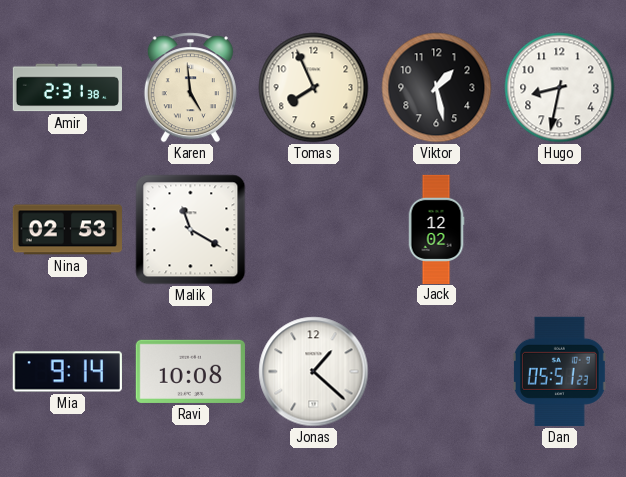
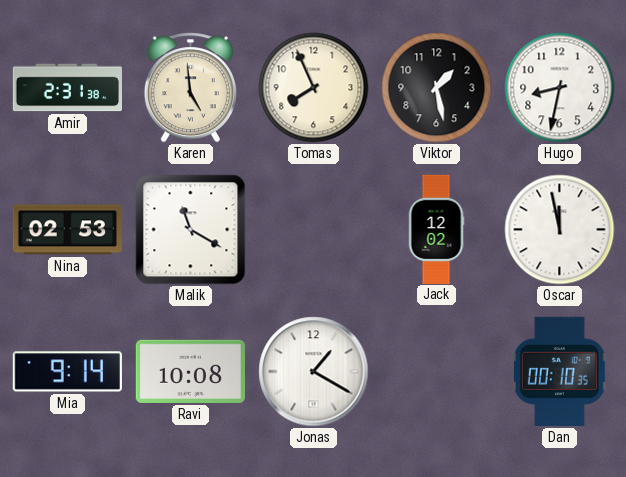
Oscar: none -> 11:58
Jonas: 1:22 -> 1:20
Dan: 05:51 -> 00:10
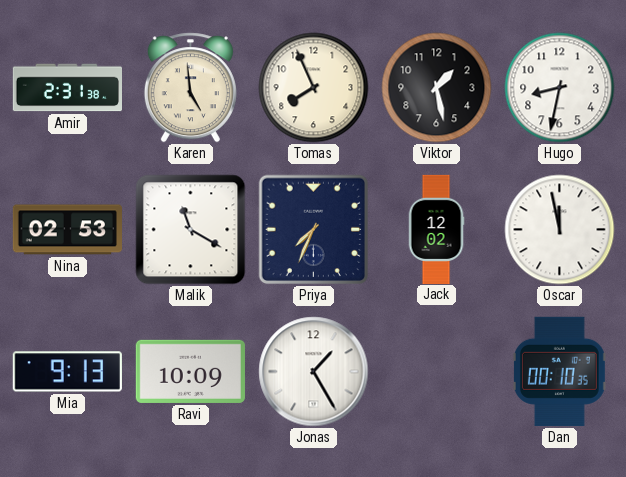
Priya: none -> 7:34
Mia: 9:14 -> 9:13
Ravi: 10:08 -> 10:09
Jonas: 1:20 -> 1:25
